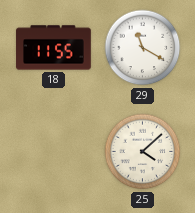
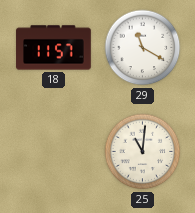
18: 11:55 -> 11:57
25: 4:08 -> 11:01
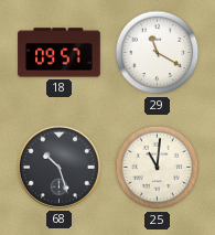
18: 11:57 -> 09:57
68: none -> 10:27
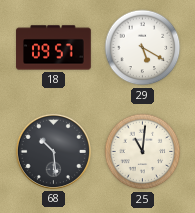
29: 11:20 -> 5:20
68: 10:27 -> 10:29
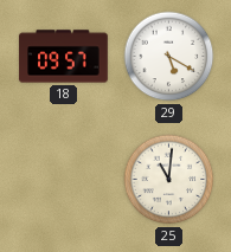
68: 10:29 -> none
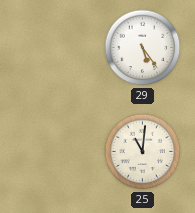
18: 09:57 -> none
29: 5:20 -> 5:24
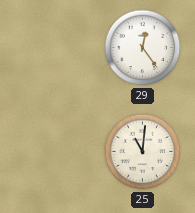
29: 5:24 -> 12:24
